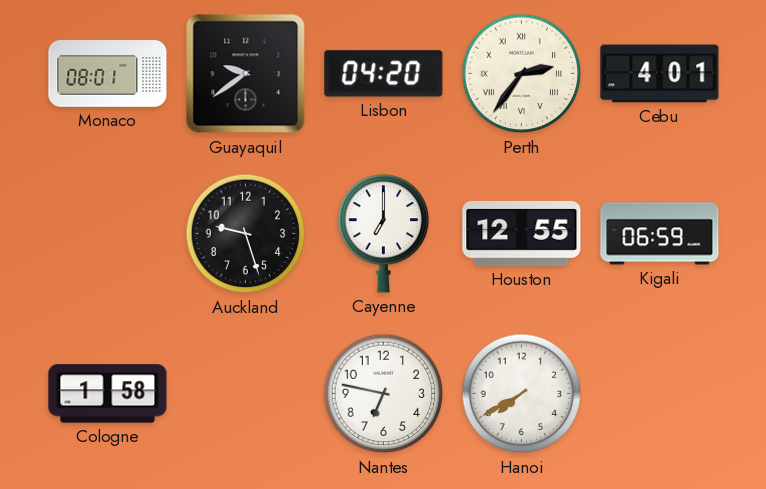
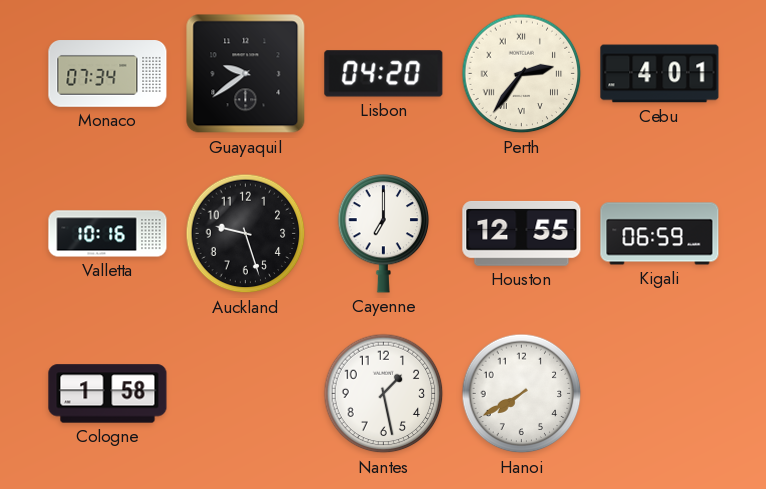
Monaco: 08:01 -> 07:34
Valletta: none -> 10:16
Nantes: 6:47 -> 1:28
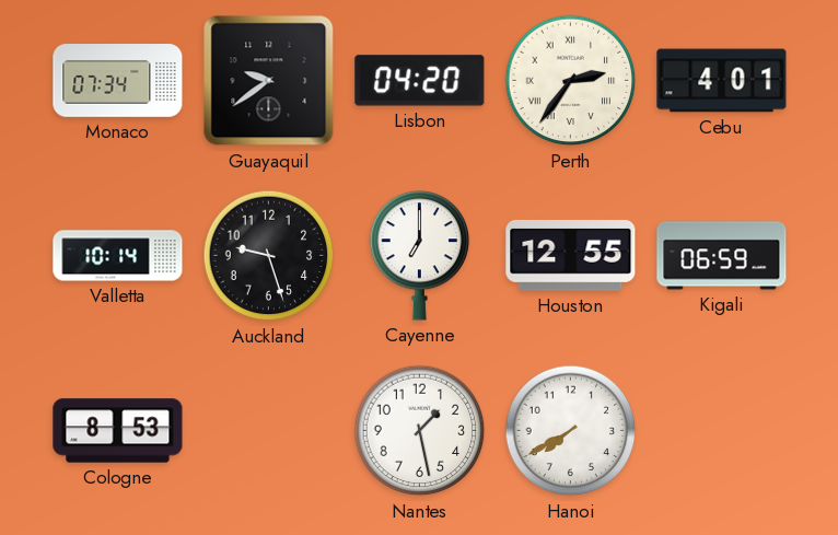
Valletta: 10:16 -> 10:14
Cologne: 1:58 -> 8:53
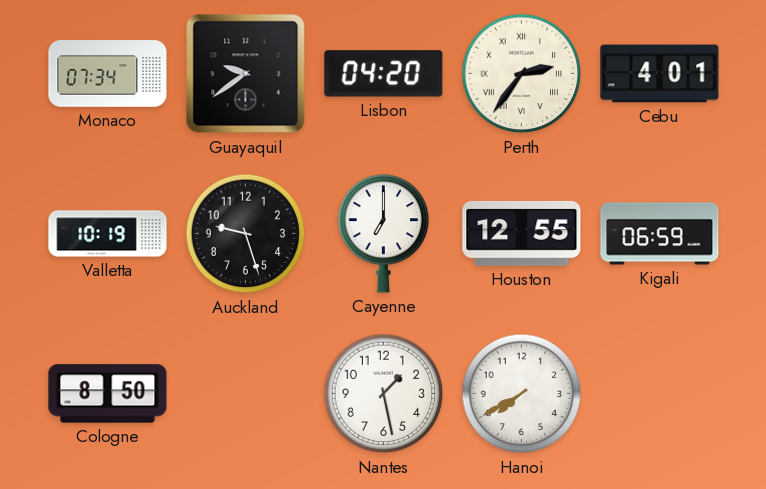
Valletta: 10:14 -> 10:19
Cologne: 8:53 -> 8:50
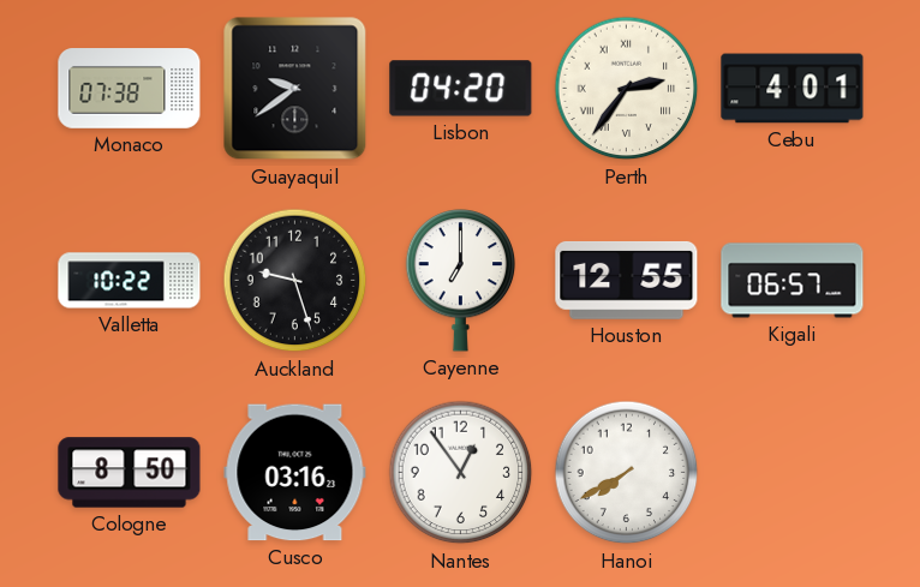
Monaco: 07:34 -> 07:38
Valletta: 10:19 -> 10:22
Kigali: 06:59 -> 06:57
Cusco: none -> 03:16
Nantes: 1:28 -> 12:54
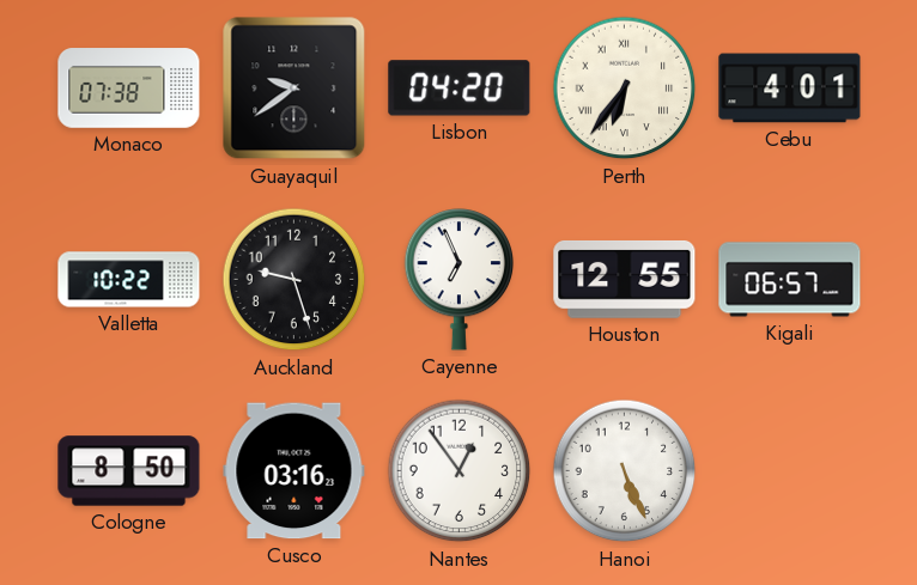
Perth: 2:36 -> 6:36
Cayenne: 7:00 -> 6:56
Hanoi: 7:40 -> 5:26
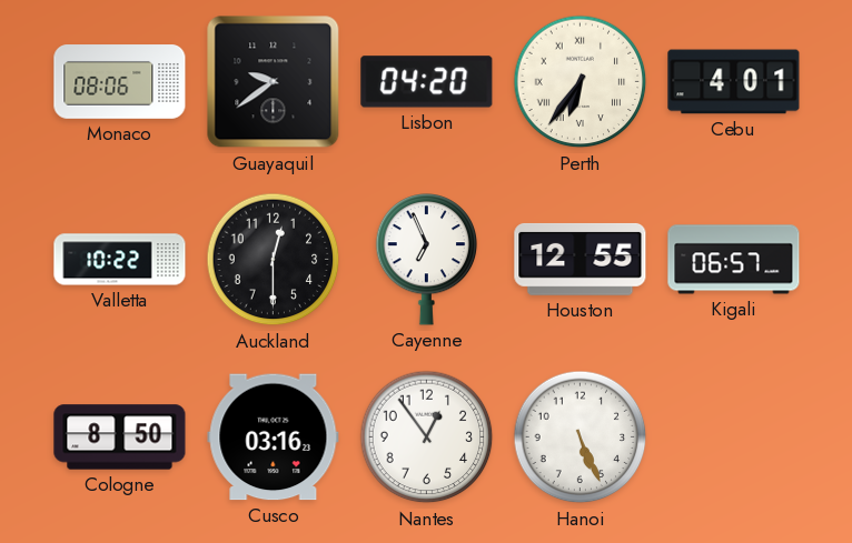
Monaco: 07:38 -> 08:06
Auckland: 9:27 -> 12:30
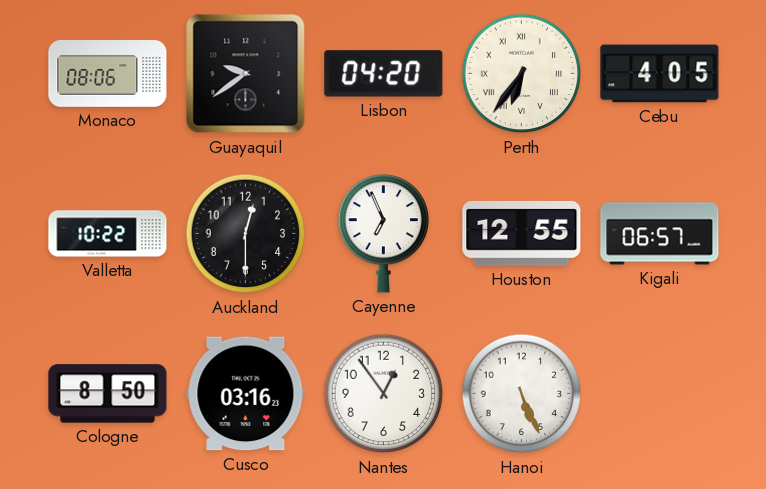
Cebu: 4:01 -> 4:05
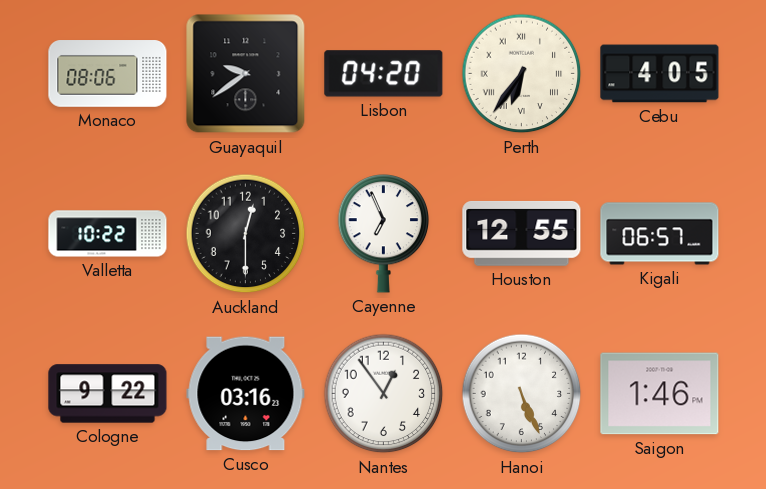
Cologne: 8:50 -> 9:22
Saigon: none -> 1:46
